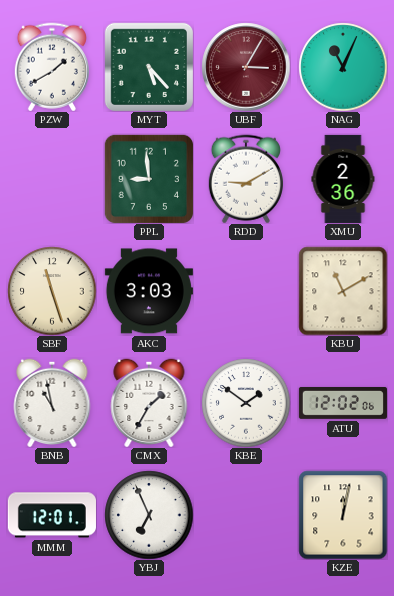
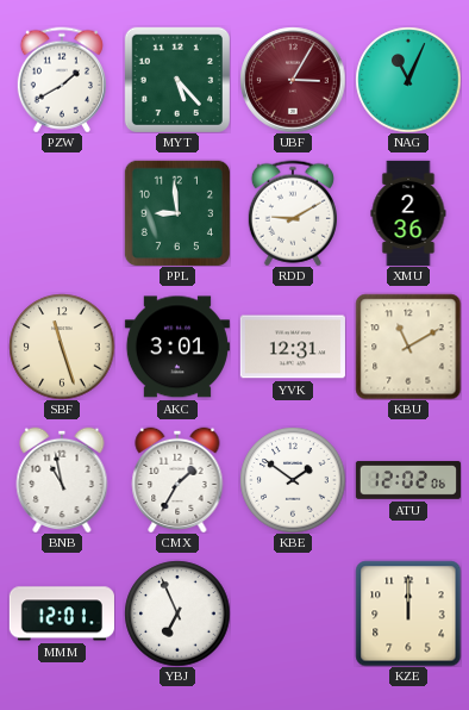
AKC: 3:03 -> 3:01
YVK: none -> 12:31
KZE: 12:02 -> 12:00
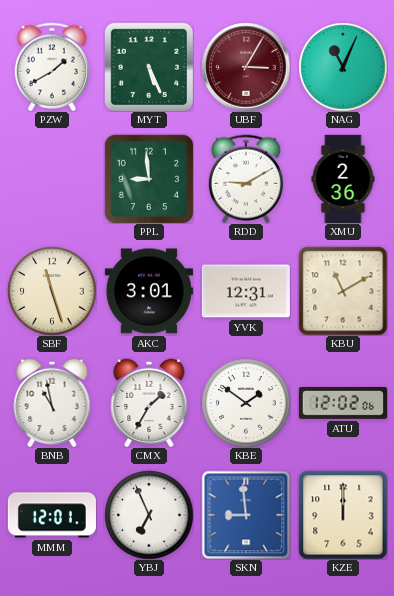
MYT: 5:23 -> 5:26
SKN: none -> 8:59
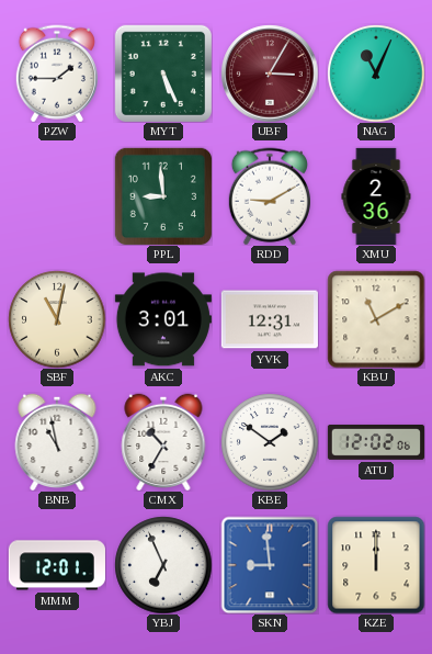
PZW: 1:40 -> 1:45
SBF: 11:27 -> 11:02
CMX: 1:35 -> 10:35
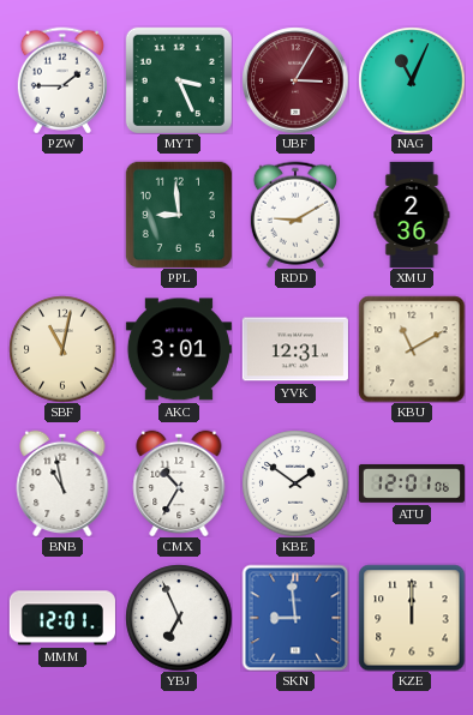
MYT: 5:26 -> 3:26
ATU: 12:02 -> 12:01
